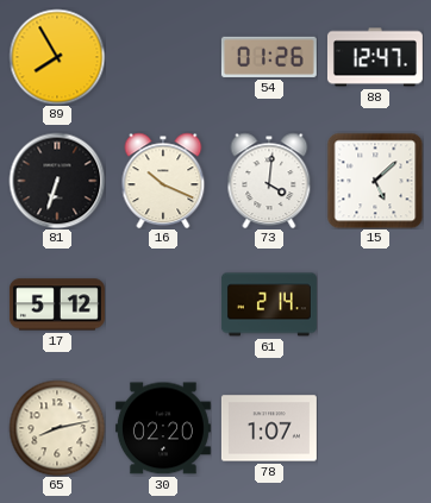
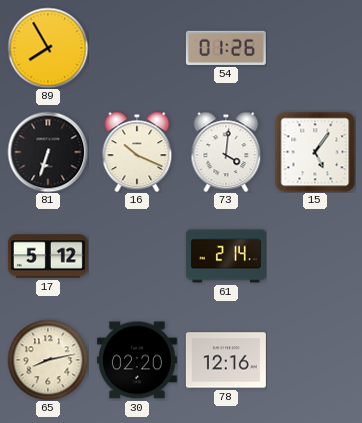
88: 12:47 -> none
15: 5:08 -> 5:06
78: 1:07 -> 12:16
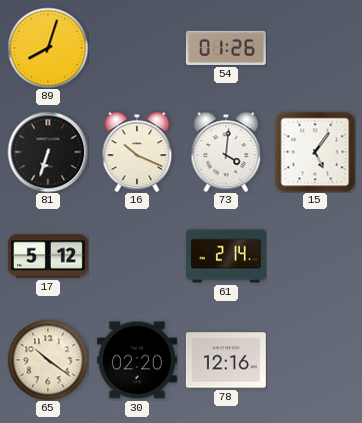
89: 7:55 -> 8:03
65: 8:13 -> 10:21
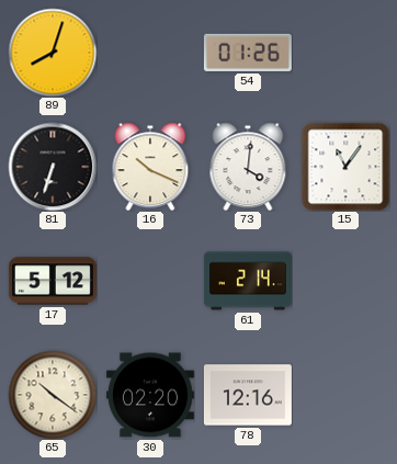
15: 5:06 -> 11:06
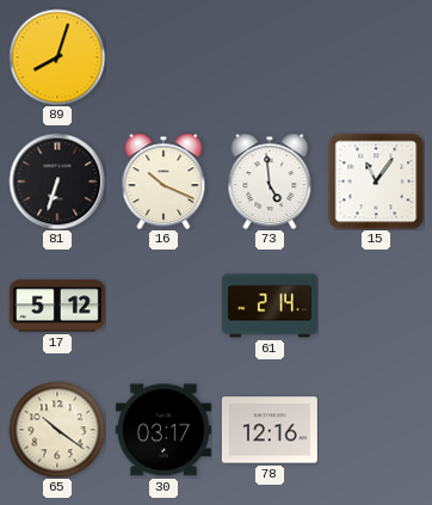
54: 01:26 -> none
73: 4:01 -> 4:59
30: 02:20 -> 03:17
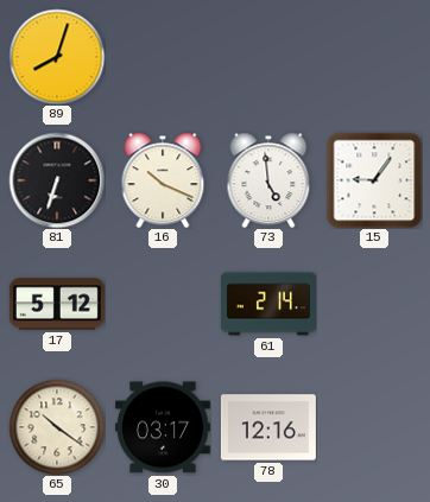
15: 11:06 -> 9:06
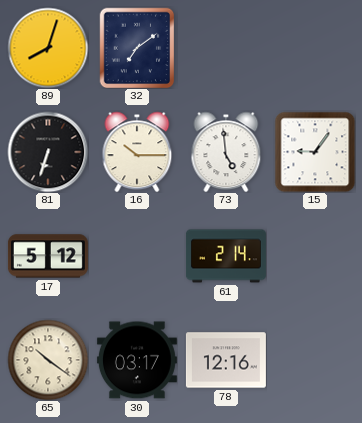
32: none -> 7:09
16: 10:19 -> 10:15
